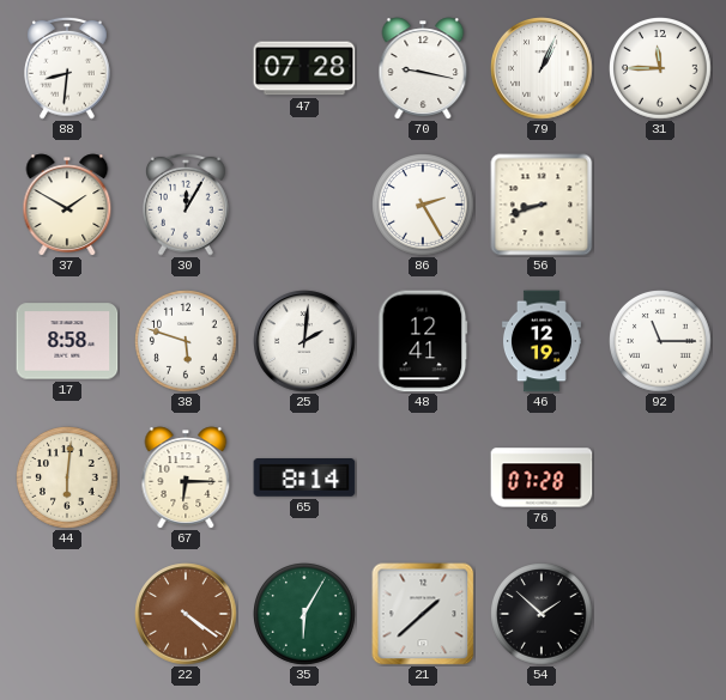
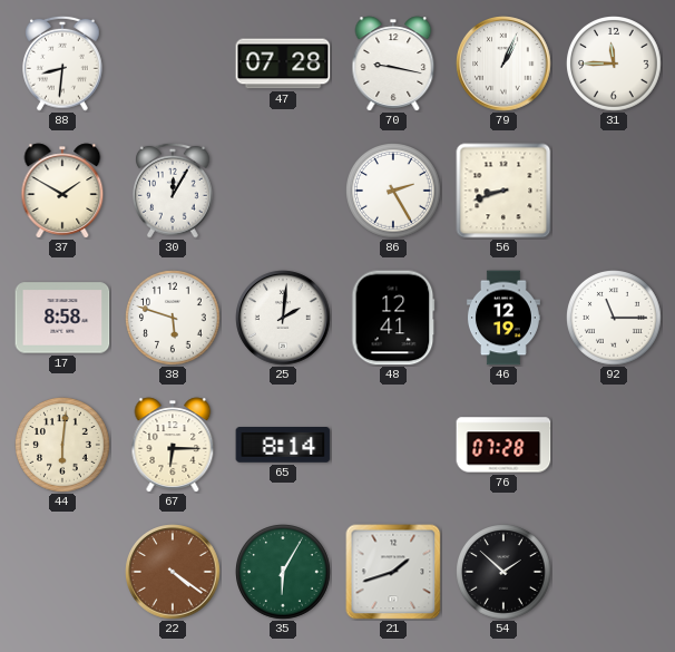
21: 1:38 -> 1:42
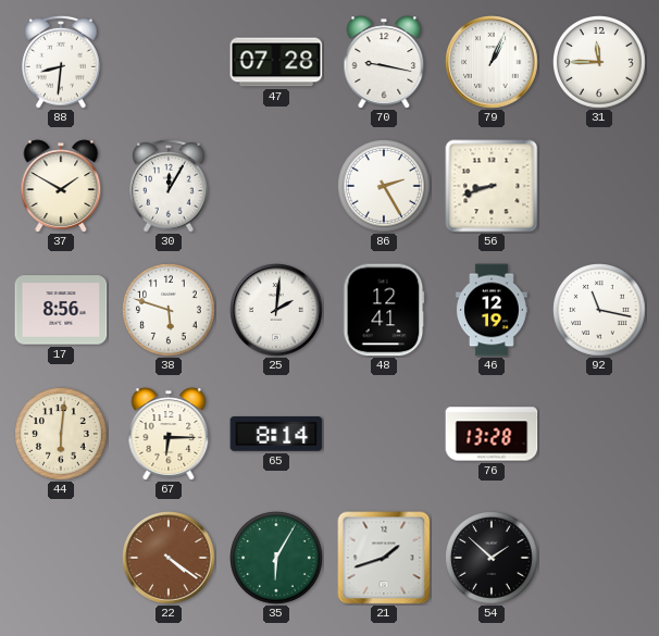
17: 8:58 -> 8:56
92: 11:15 -> 11:17
76: 07:28 -> 13:28
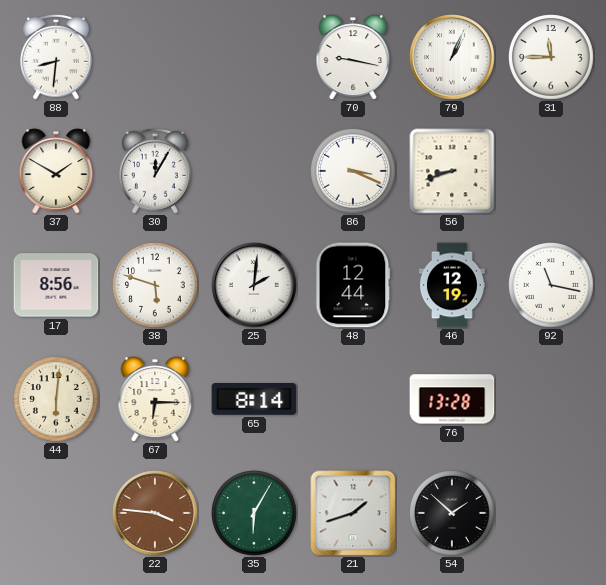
47: 07:28 -> none
86: 2:25 -> 3:19
48: 12:41 -> 12:44
22: 4:21 -> 3:46
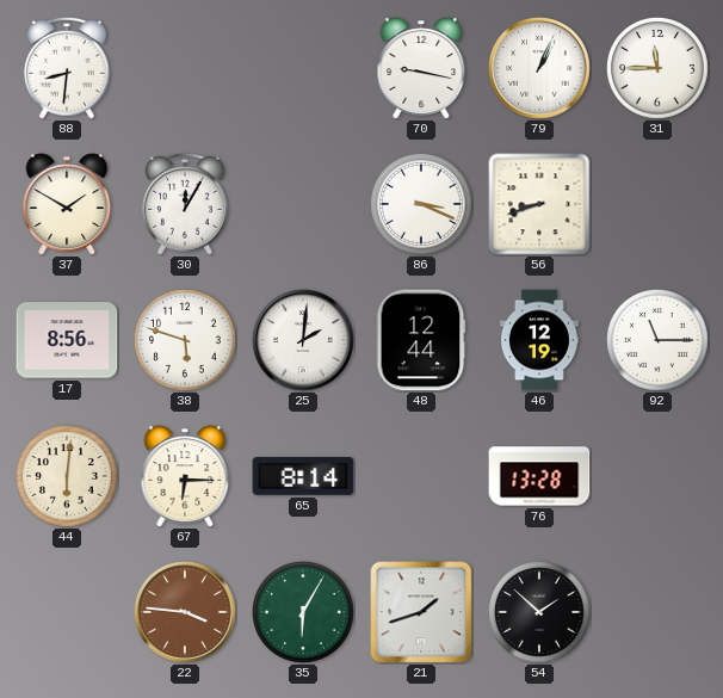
92: 11:17 -> 11:15
